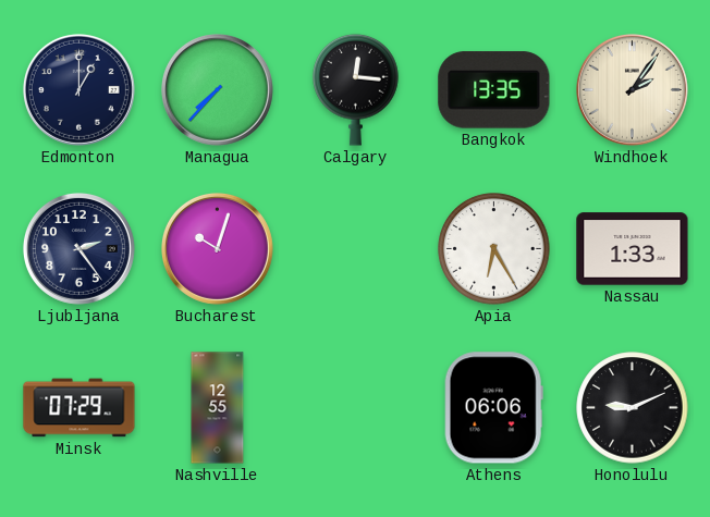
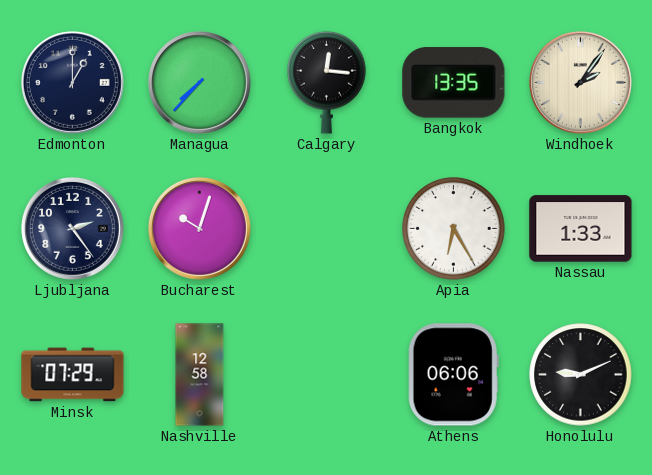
Nashville: 12:55 -> 12:58
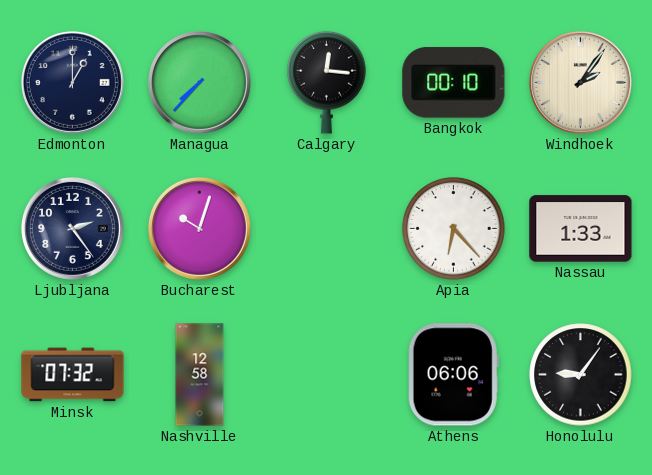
Bangkok: 13:35 -> 00:10
Apia: 6:25 -> 6:23
Minsk: 07:29 -> 07:32
Honolulu: 9:11 -> 9:06
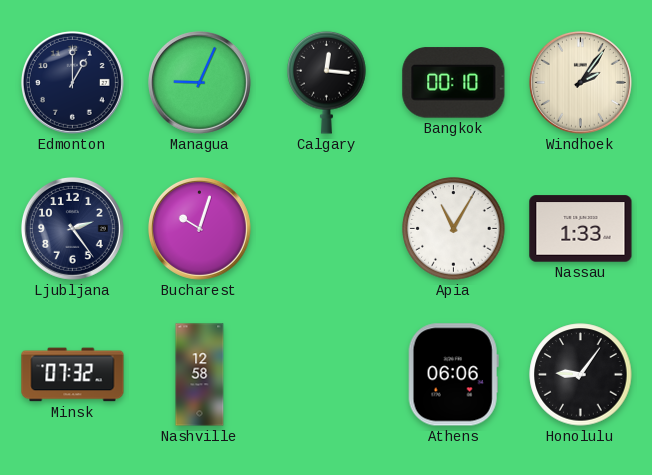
Managua: 7:37 -> 9:04
Apia: 6:23 -> 11:05
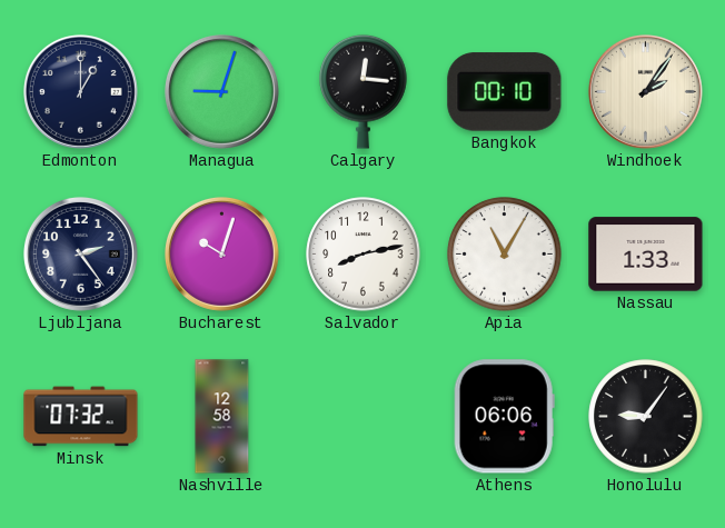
Managua: 9:04 -> 9:03
Salvador: none -> 8:13
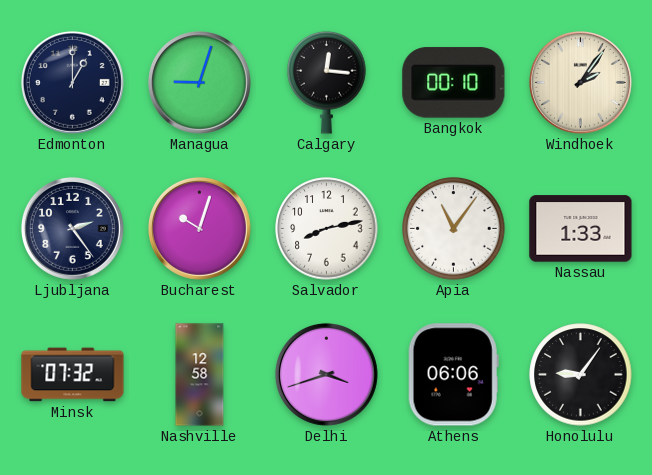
Apia: 11:05 -> 11:06
Delhi: none -> 3:42
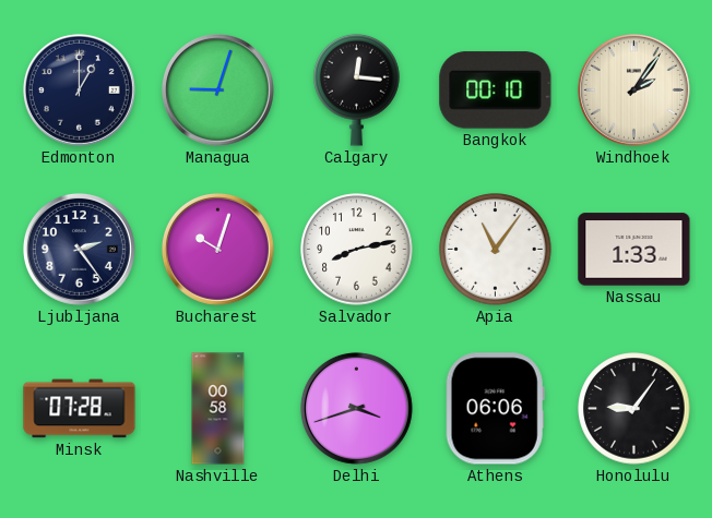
Minsk: 07:32 -> 07:28
Nashville: 12:58 -> 00:58
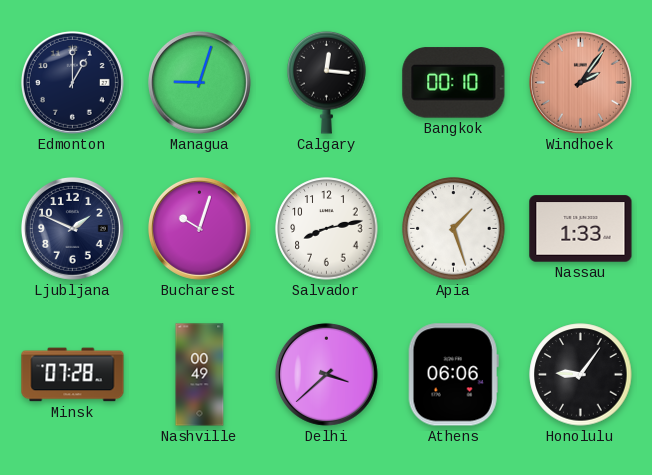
Windhoek dial: cream -> salmon
Ljubljana: 2:24 -> 1:49
Apia: 11:06 -> 1:27
Nashville: 00:58 -> 00:49
Delhi: 3:42 -> 3:38
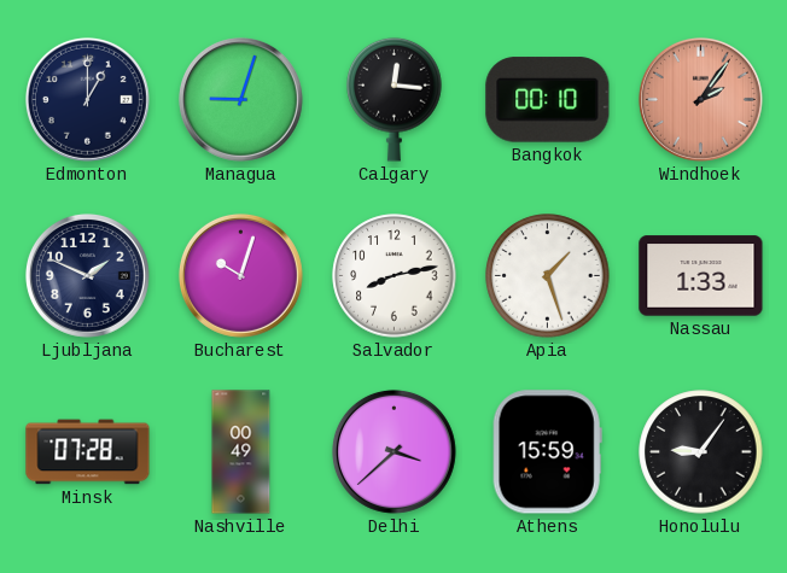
Athens: 06:06 -> 15:59
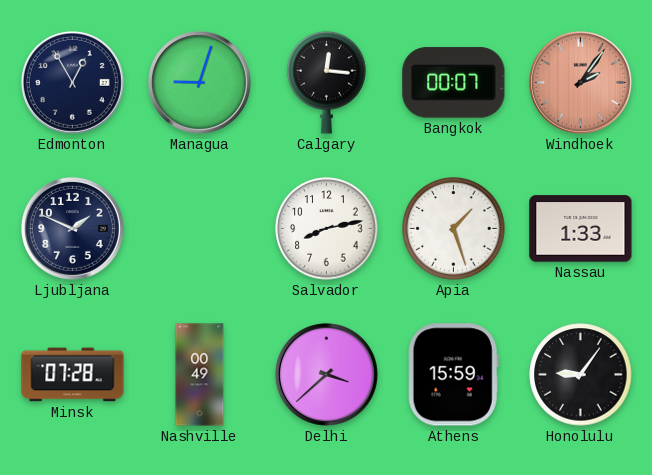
Edmonton: 1:00 -> 12:55
Bangkok: 00:10 -> 00:07
Bucharest: 10:03 -> none
